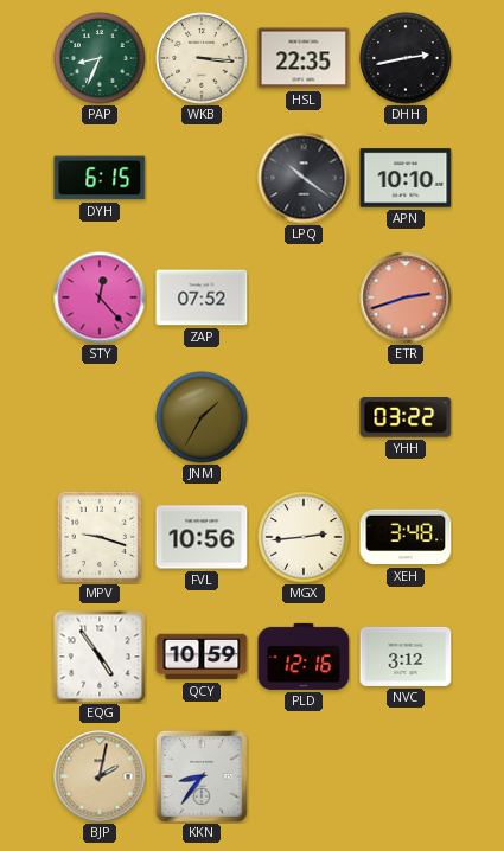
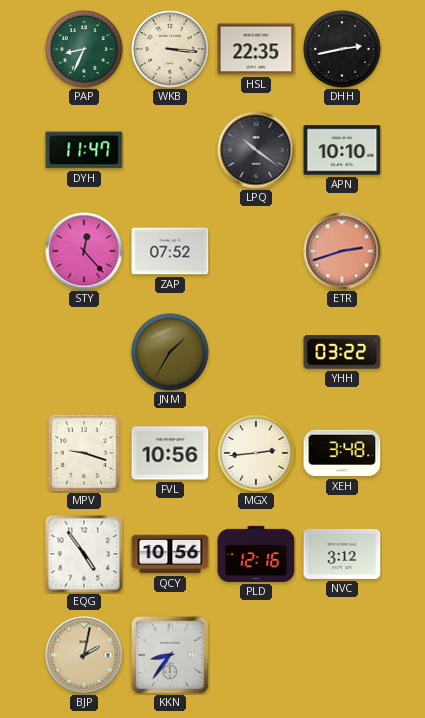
DYH: 6:15 -> 11:47
QCY: 10:59 -> 10:56
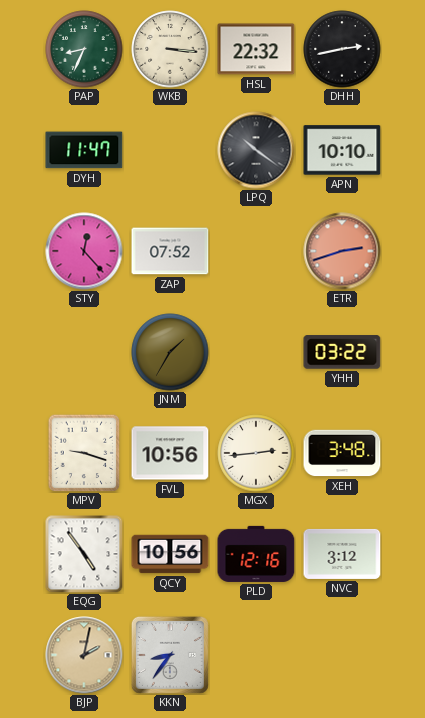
HSL: 22:35 -> 22:32
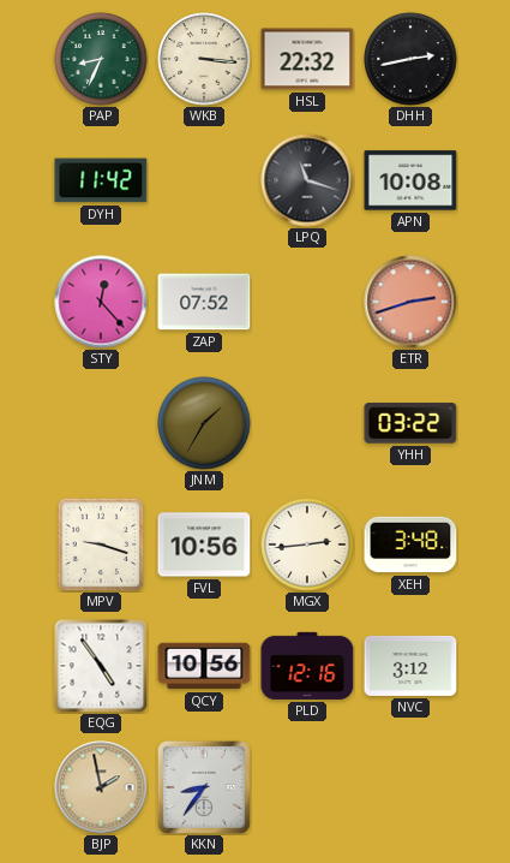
DYH: 11:47 -> 11:42
LPQ: 10:21 -> 11:18
APN: 10:10 -> 10:08
BJP: 2:02 -> 1:58
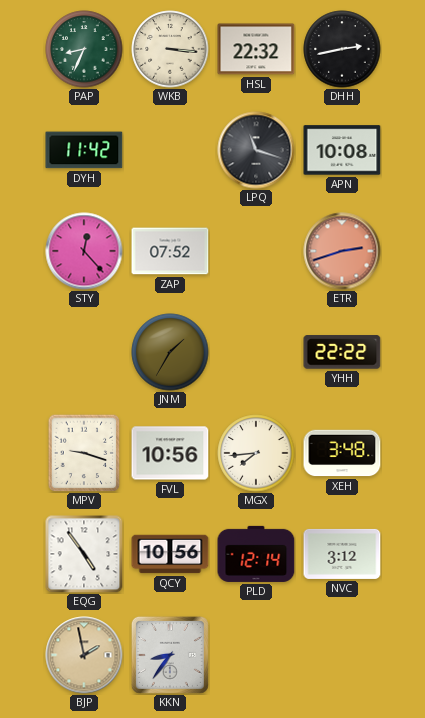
YHH: 03:22 -> 22:22
MGX: 2:44 -> 7:44
PLD: 12:16 -> 12:14
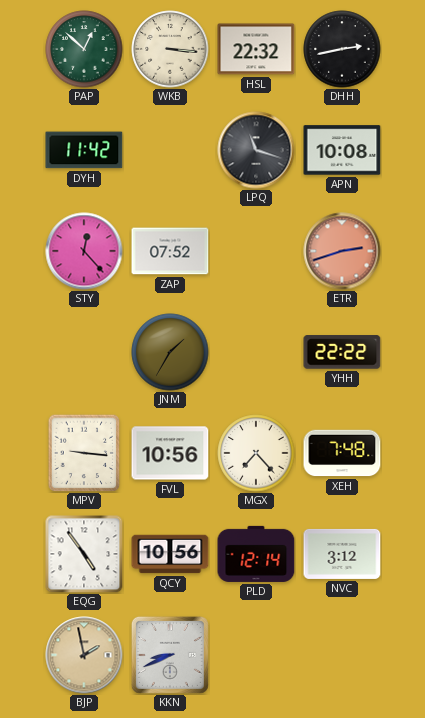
PAP: 8:34 -> 12:52
MPV: 9:18 -> 9:16
MGX: 7:44 -> 7:23
XEH: 3:48 -> 7:48
KKN: 8:36 -> 8:41
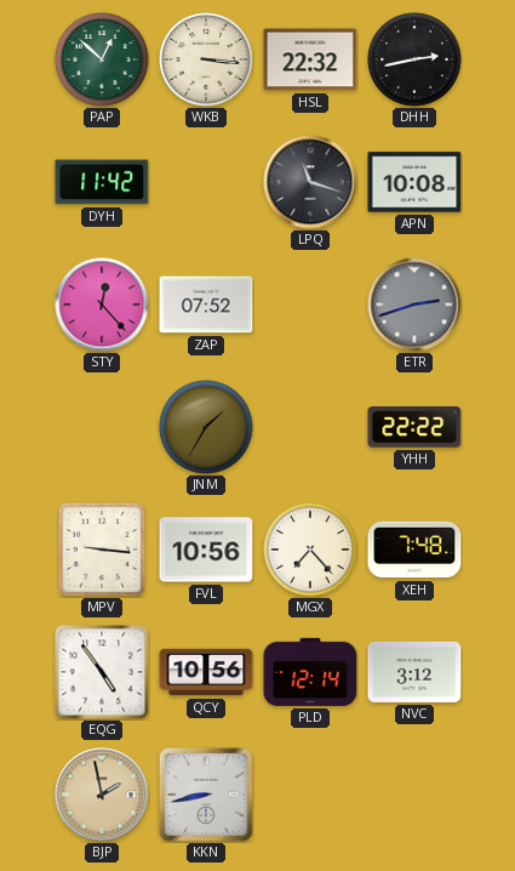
ETR dial: salmon -> grey
KKN: 8:41 -> 8:43
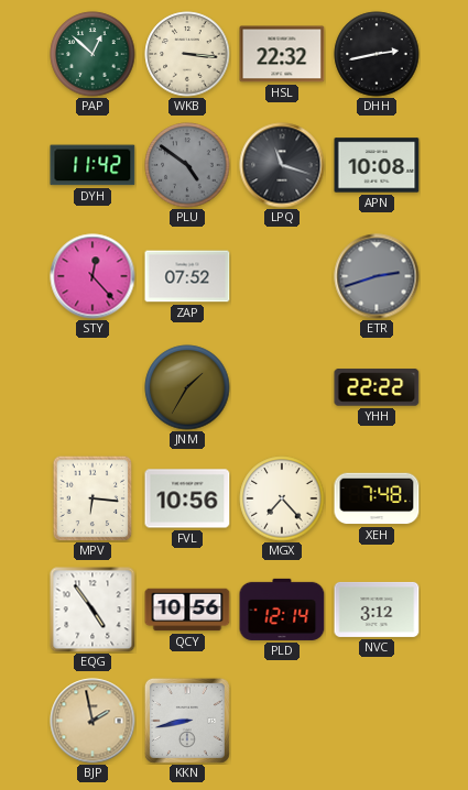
PLU: none -> 4:51
MPV: 9:16 -> 6:16
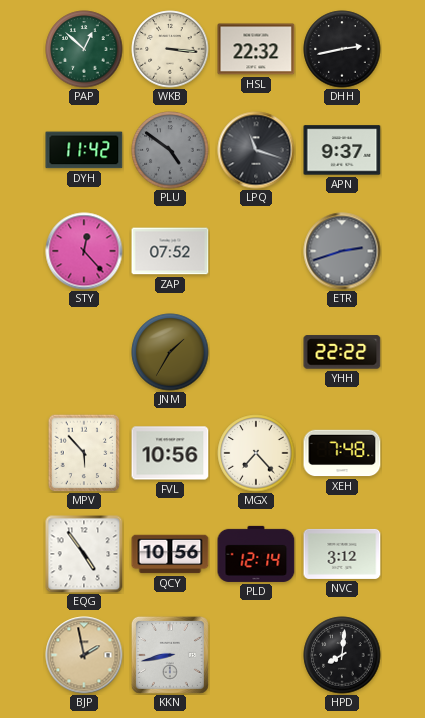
APN: 10:08 -> 9:37
MPV: 6:16 -> 5:53
HPD: none -> 8:01
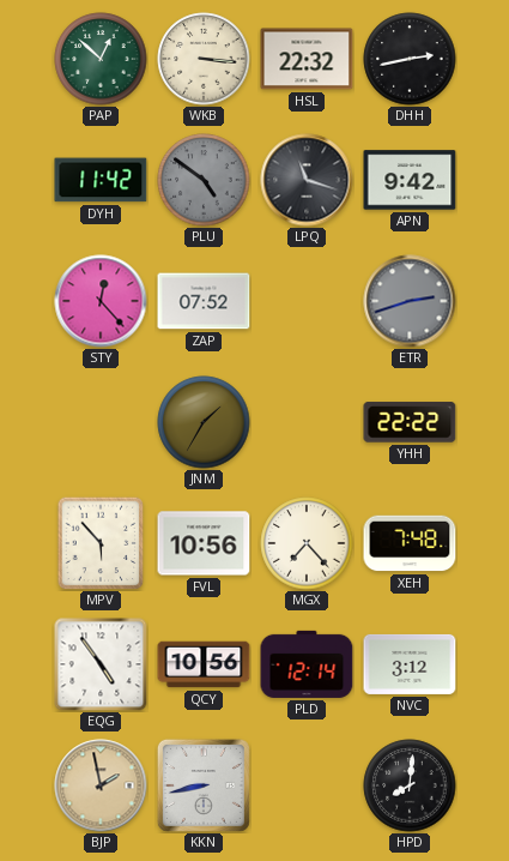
APN: 9:37 -> 9:42
